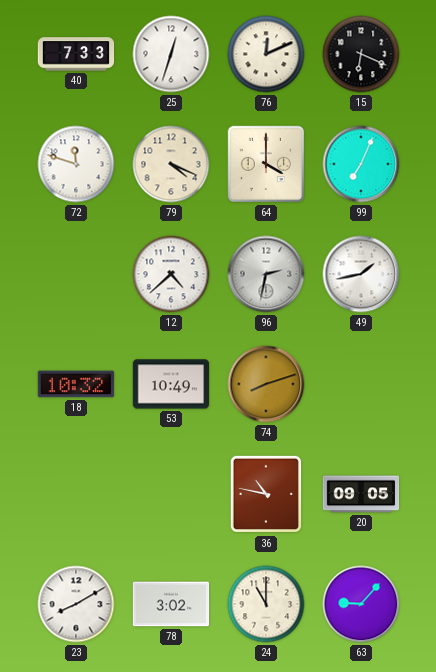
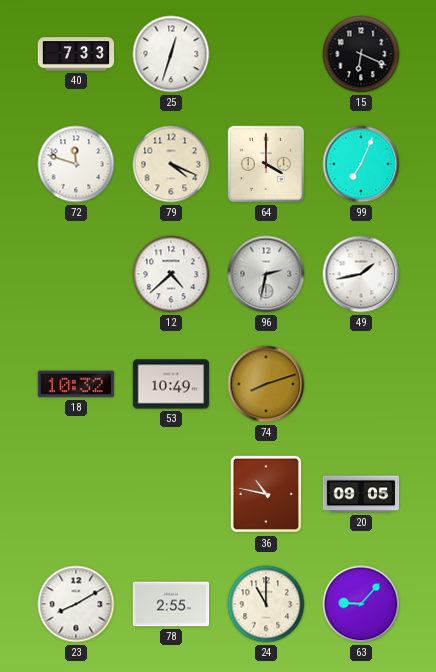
76: 12:11 -> none
78: 3:02 -> 2:55
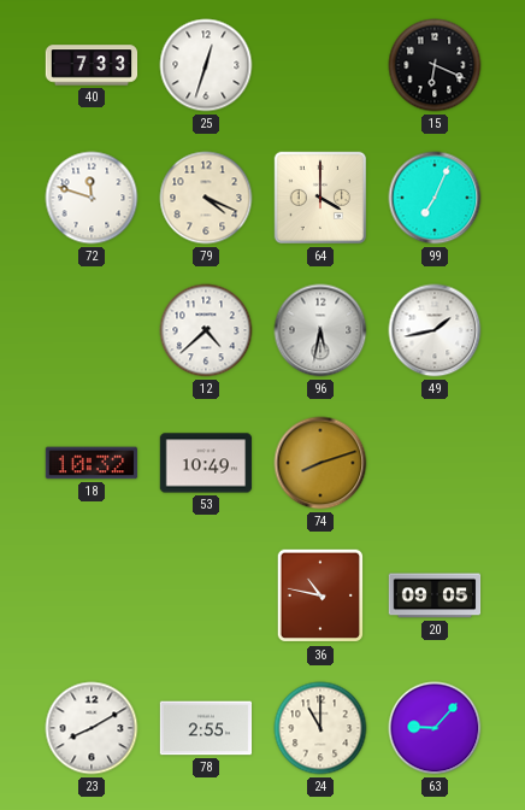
96: 2:32 -> 5:32
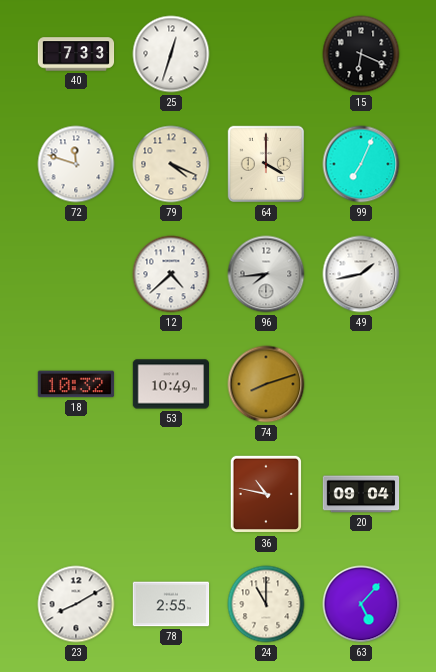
96: 5:32 -> 7:44
20: 09:05 -> 09:04
63: 9:07 -> 5:07
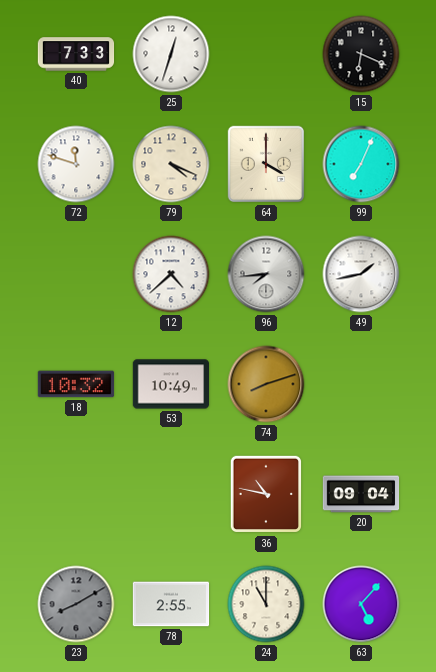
23 dial: white -> grey
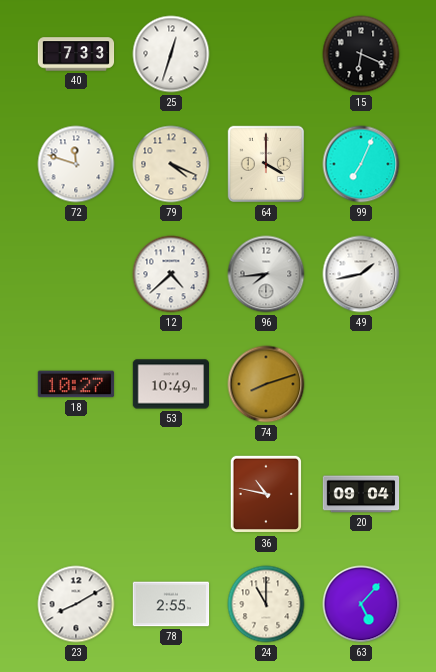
18: 10:32 -> 10:27
23 dial: grey -> white
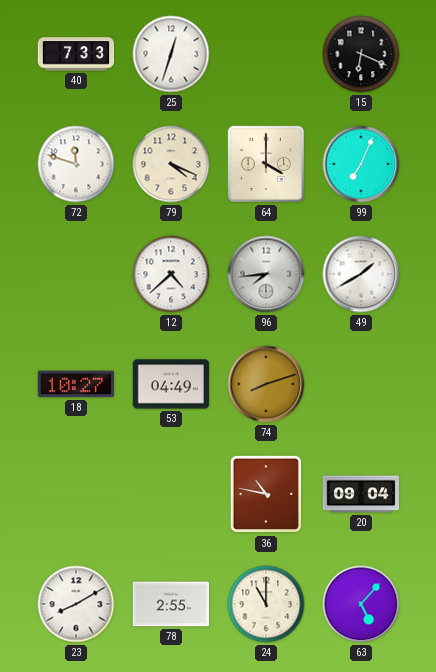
49: 1:43 -> 1:40
53: 10:49 -> 04:49
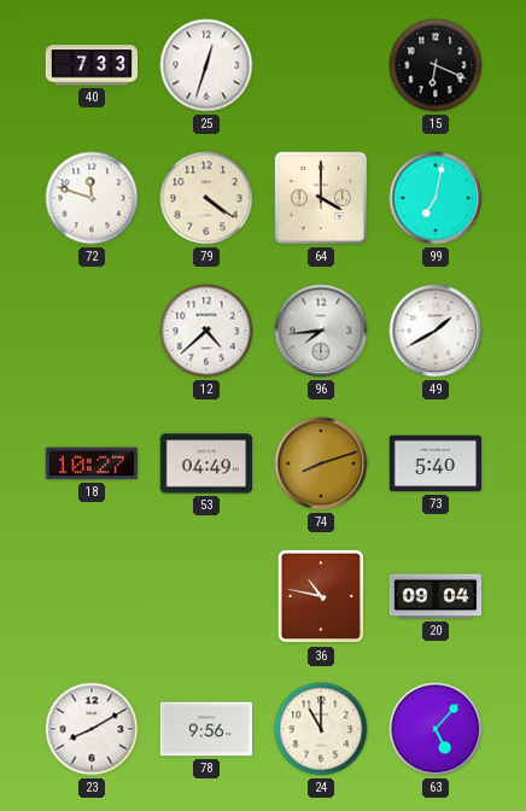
79: 4:19 -> 4:21
99: 7:04 -> 7:02
73: none -> 5:40
78: 2:55 -> 9:56
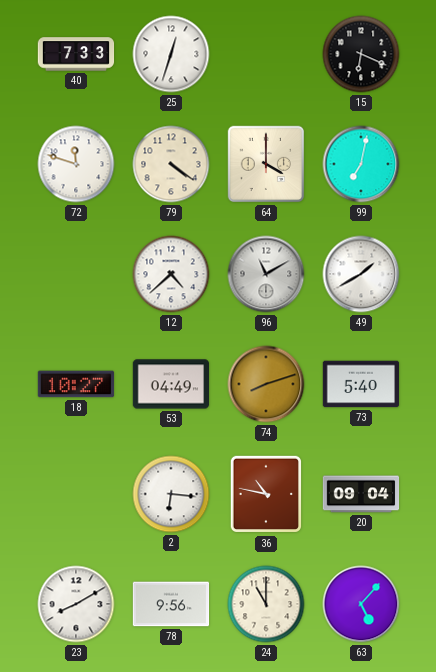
96: 7:44 -> 11:10
2: none -> 6:16
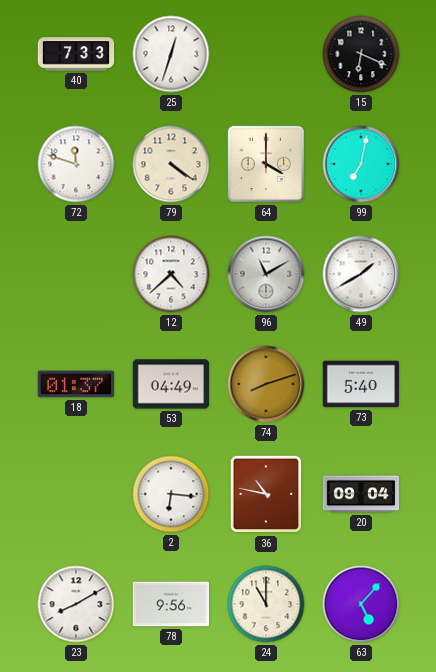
18: 10:27 -> 01:37
